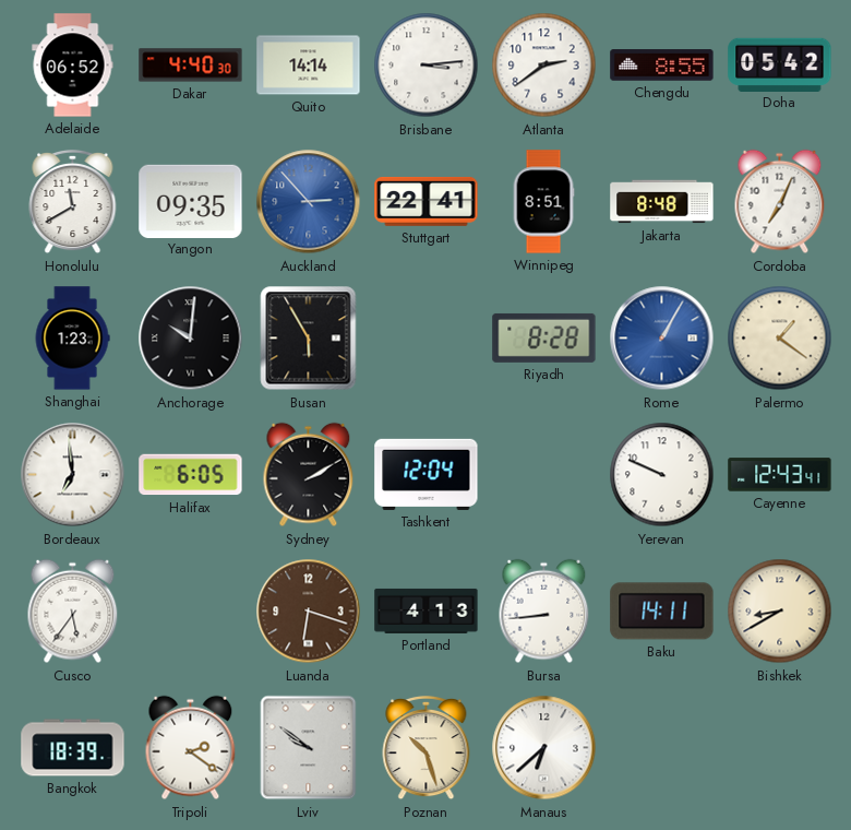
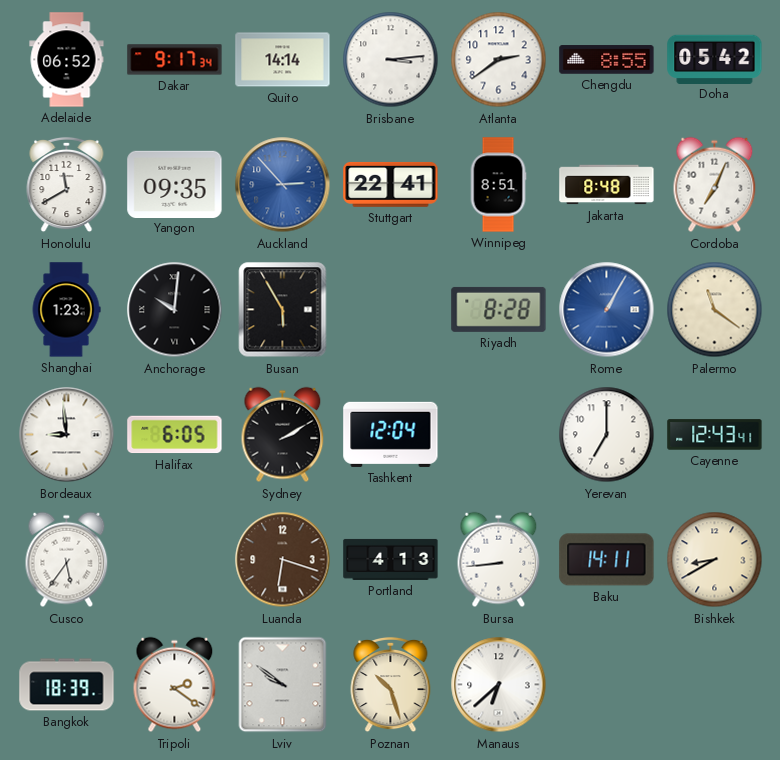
Dakar: 4:40 -> 9:17
Palermo: 1:21 -> 11:21
Bordeaux: 6:59 -> 8:59
Yerevan: 9:49 -> 7:00
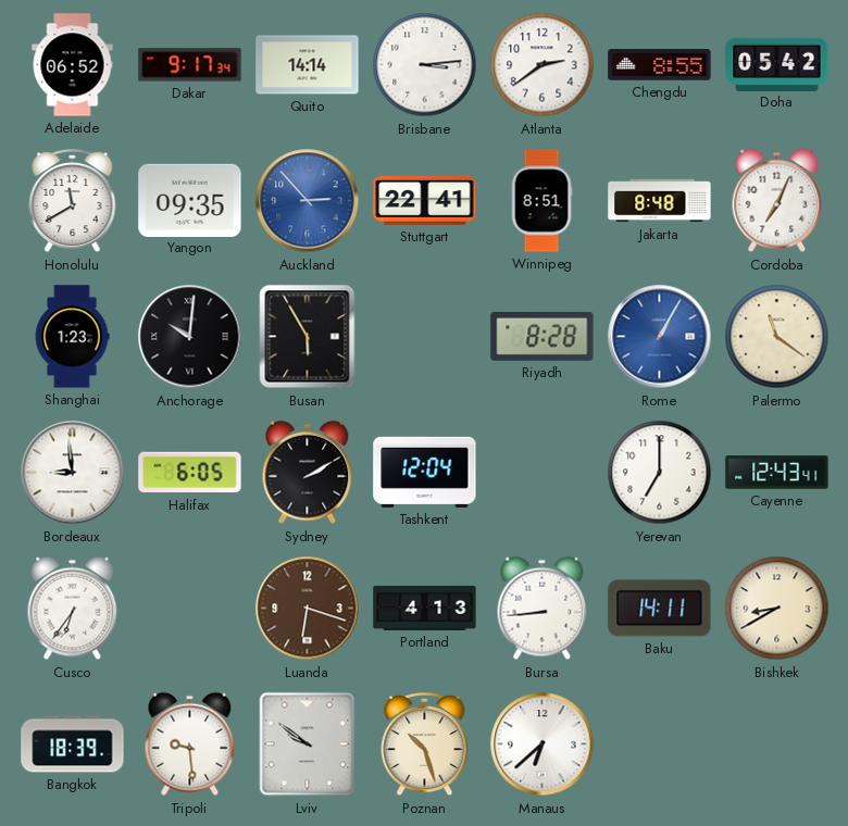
Cusco: 5:36 -> 6:36
Tripoli: 2:21 -> 9:29
